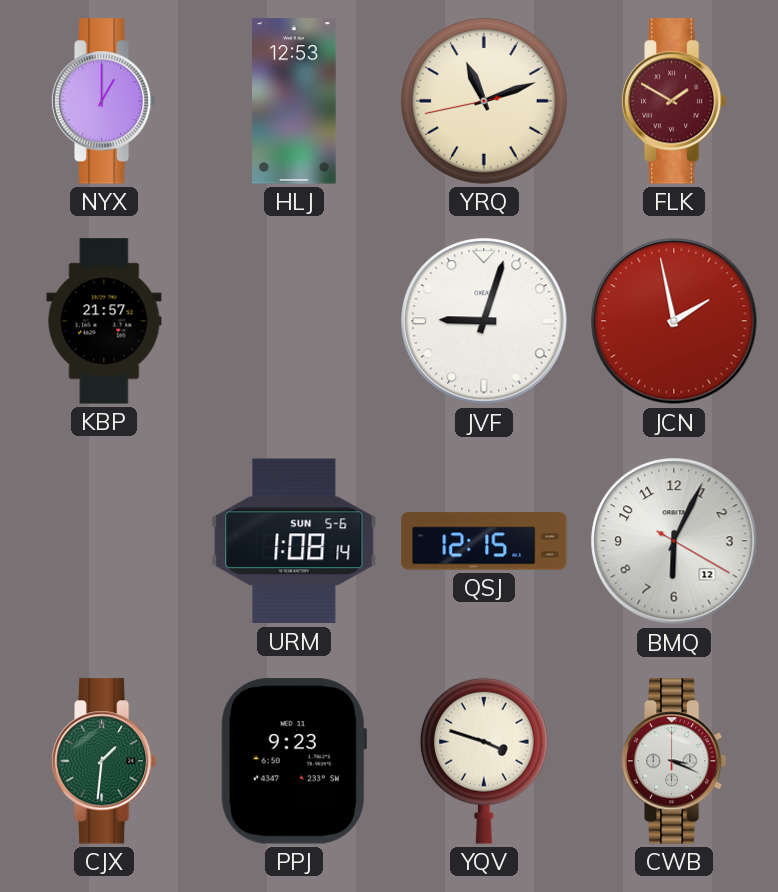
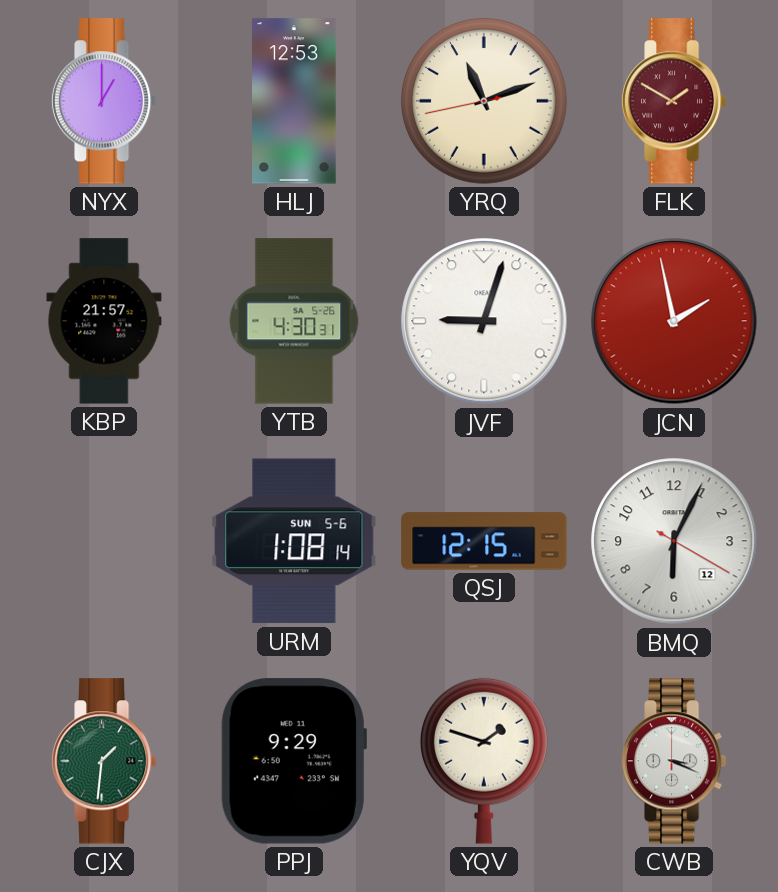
YTB: none -> 4:30
PPJ: 9:23 -> 9:29
YQV: 3:48 -> 1:48
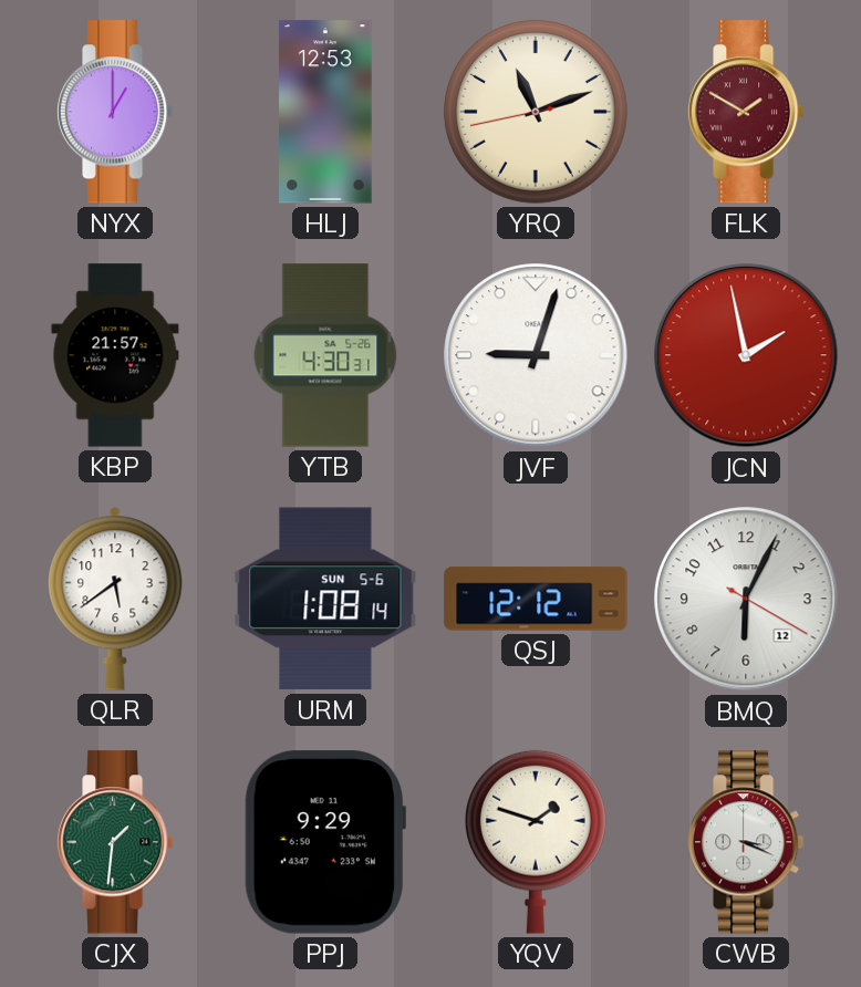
QLR: none -> 5:39
QSJ: 12:15 -> 12:12
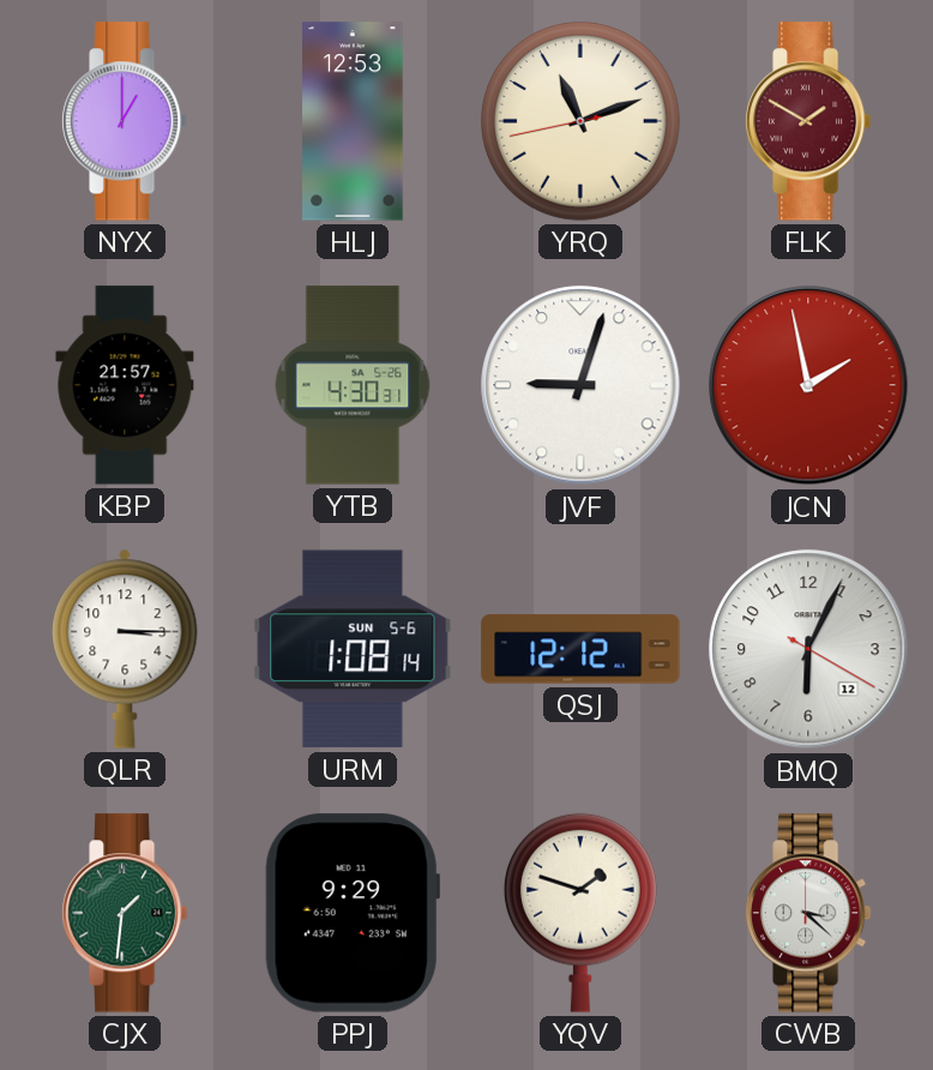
QLR: 5:39 -> 3:15
CWB: 3:19 -> 3:22
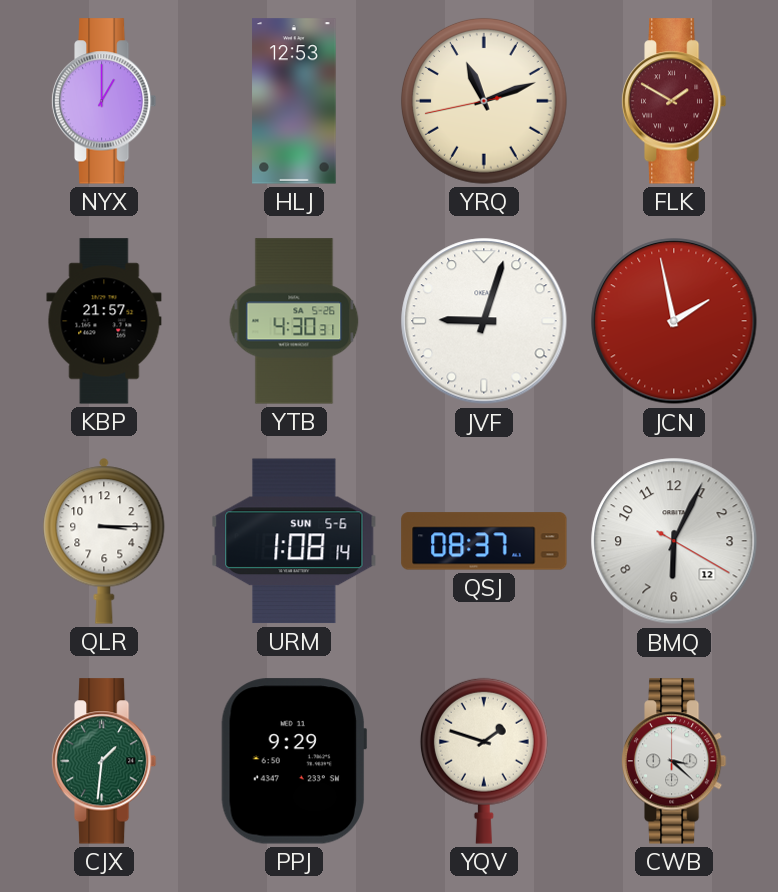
QSJ: 12:12 -> 08:37
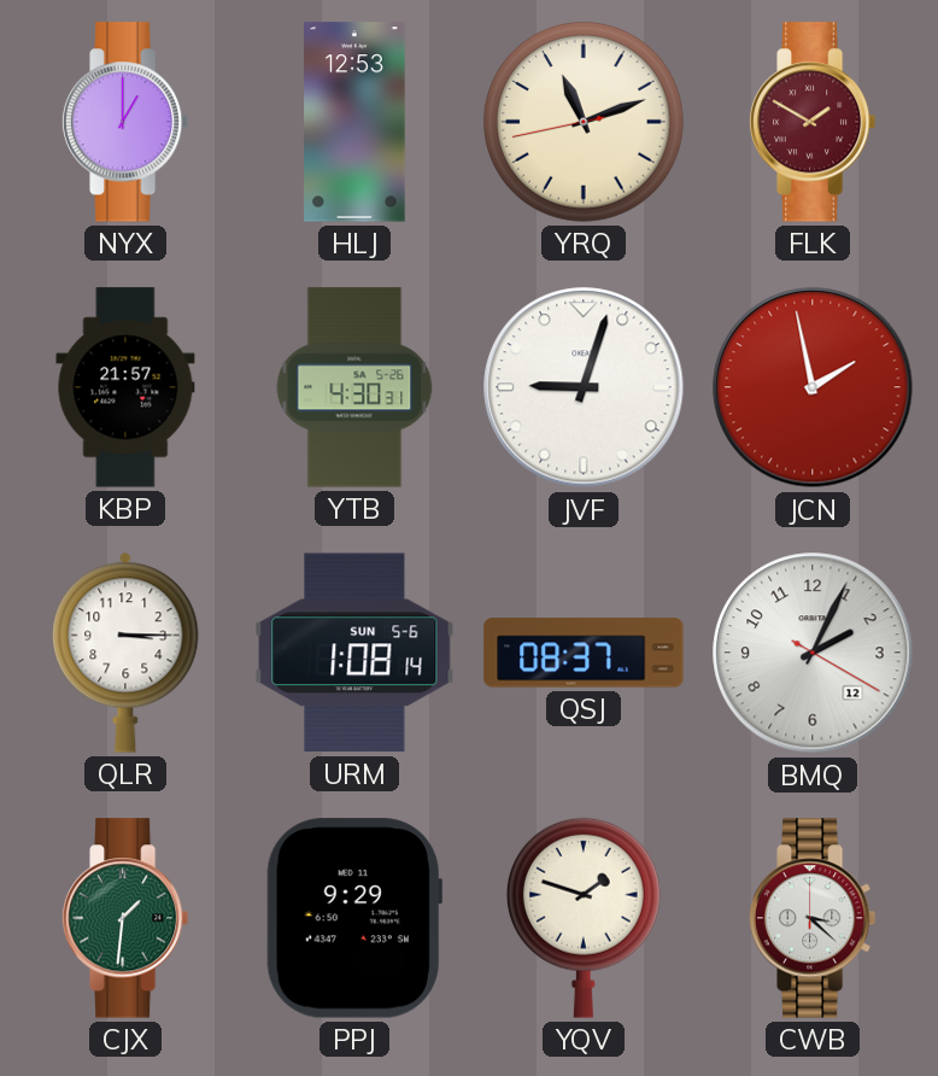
BMQ: 6:04 -> 2:04
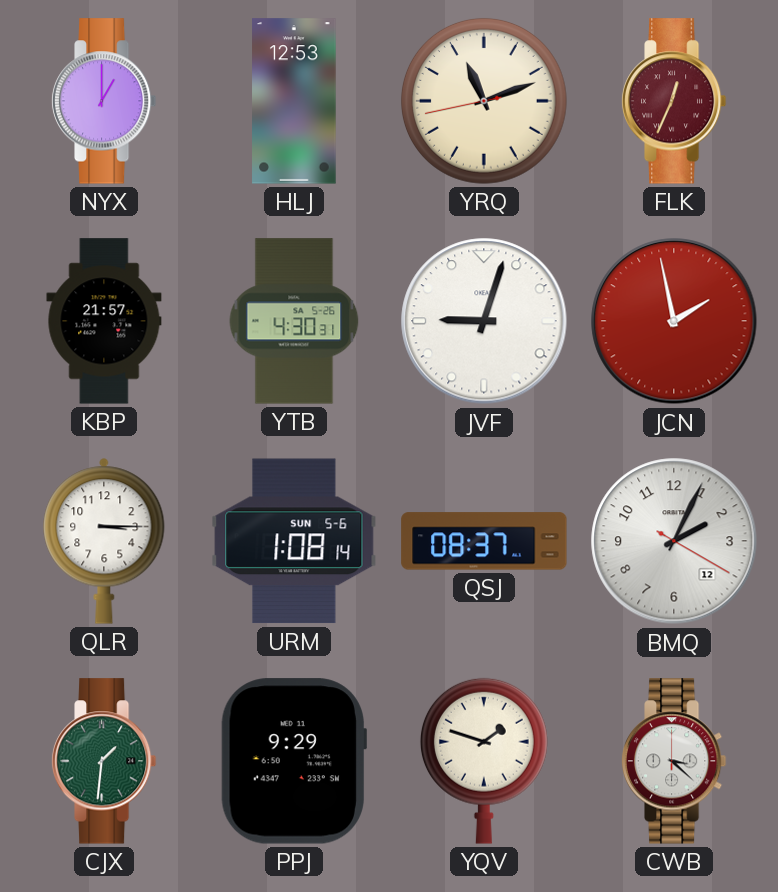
FLK: 1:50 -> 12:34
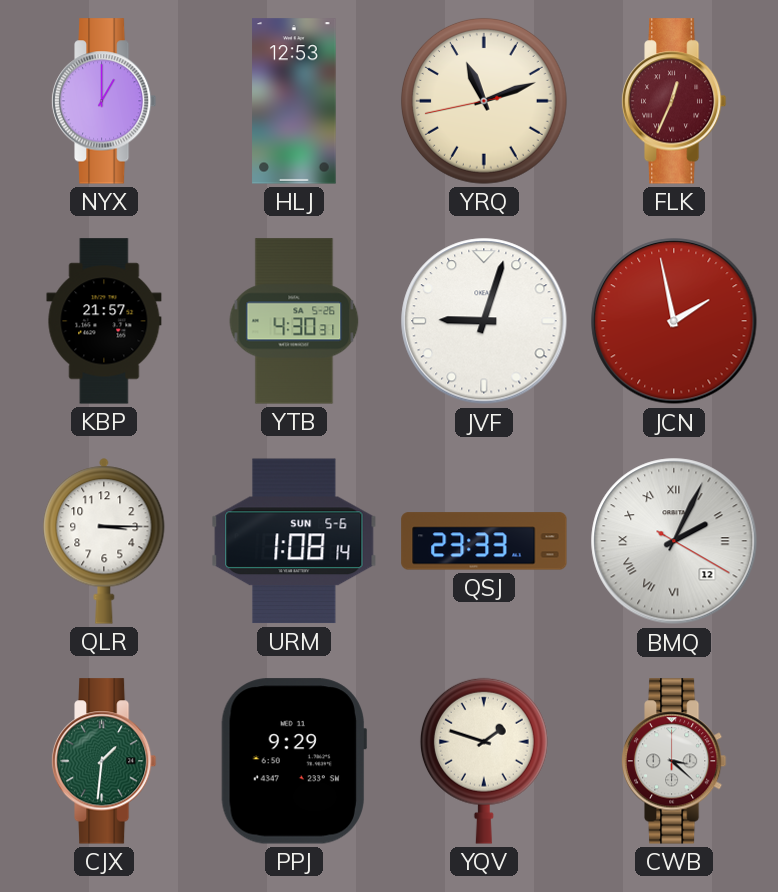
QSJ: 08:37 -> 23:33
BMQ numerals: Arabic -> Roman
